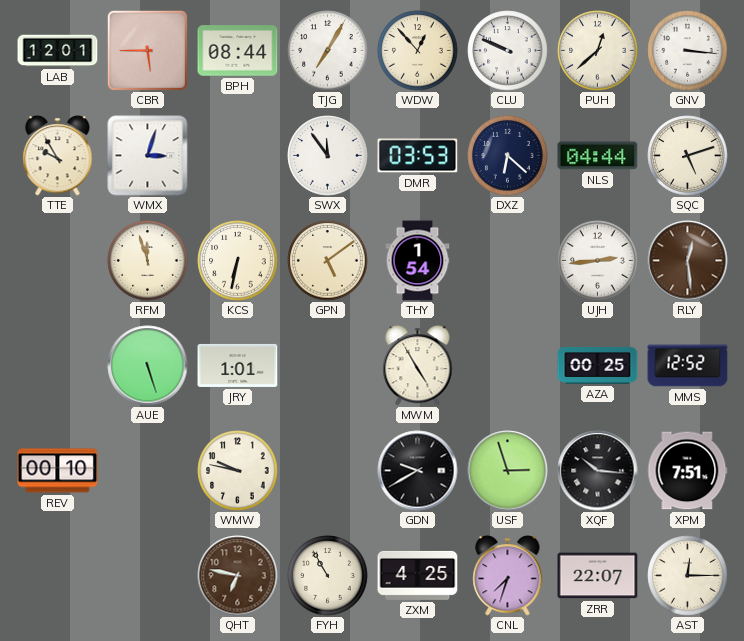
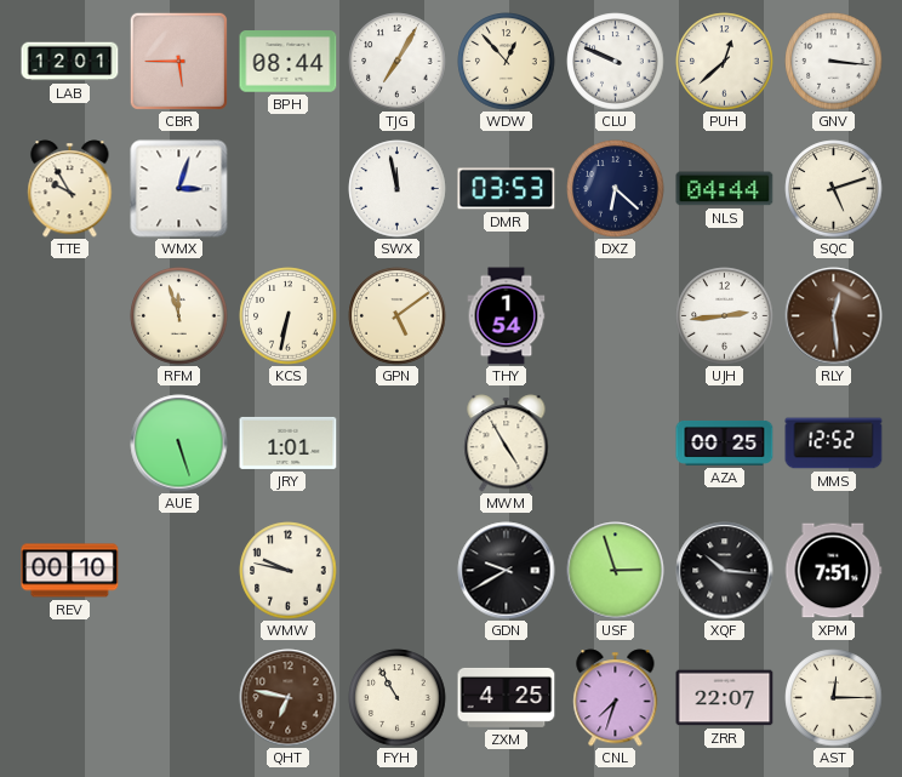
SWX: 11:54 -> 11:58
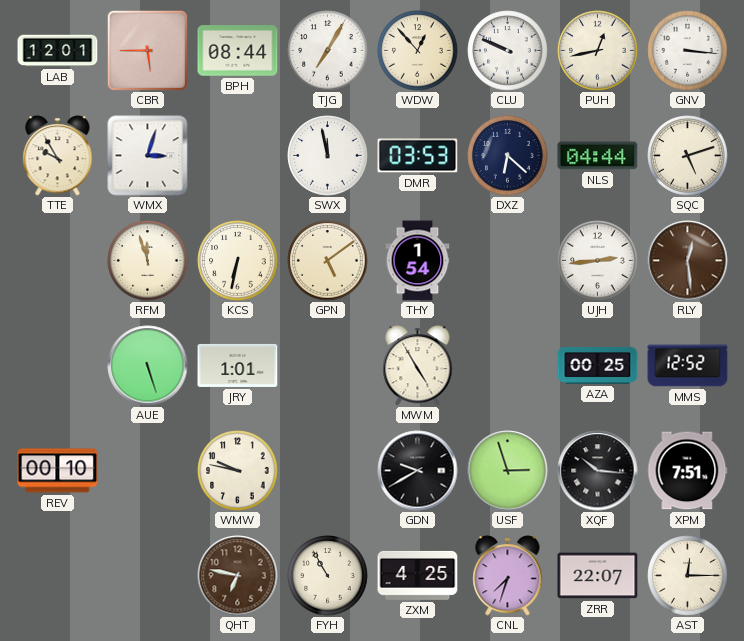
PUH: 12:38 -> 12:43
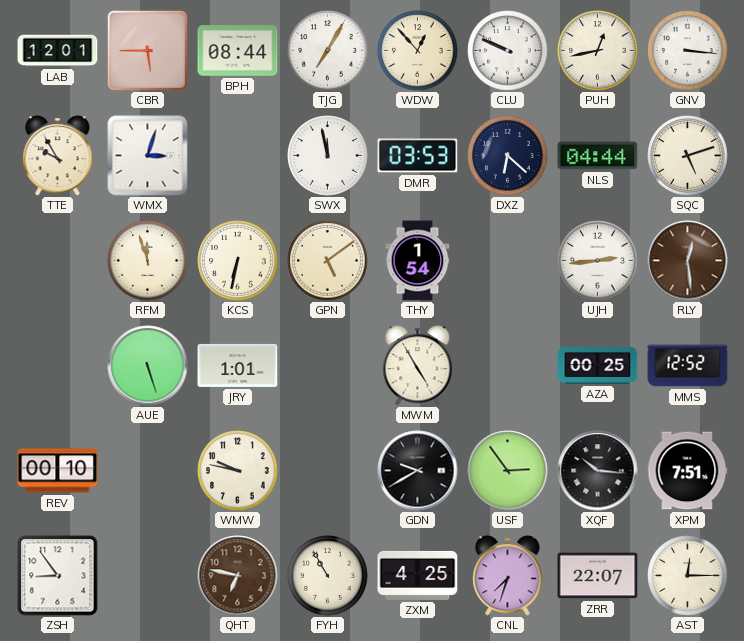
USF: 2:57 -> 2:54
ZSH: none -> 8:54
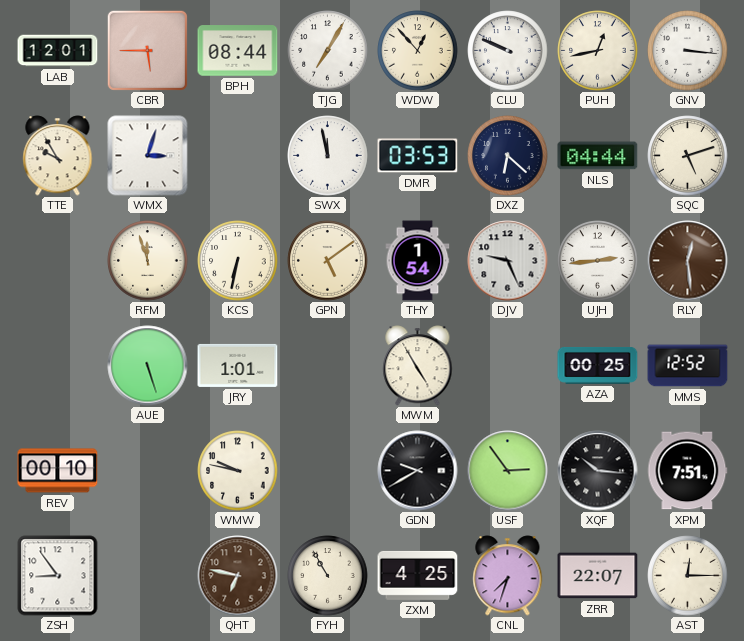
DJV: none -> 9:26
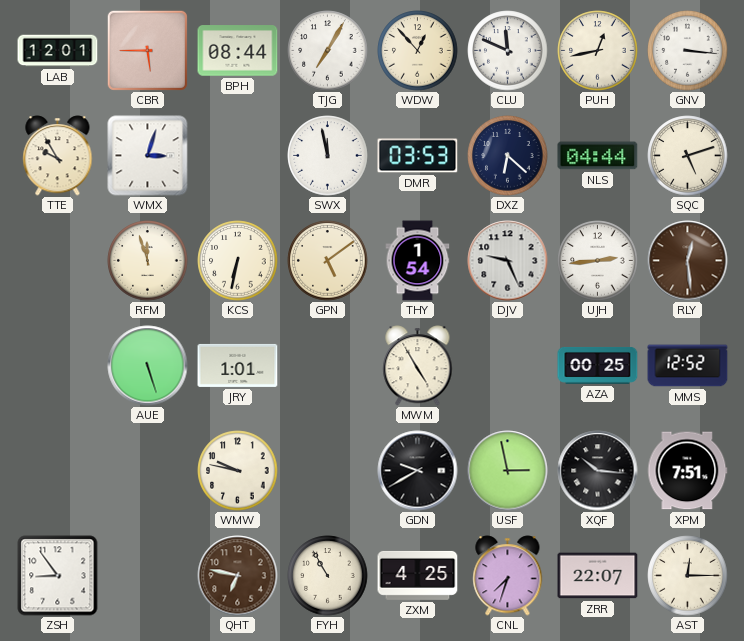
CLU: 9:49 -> 11:49
REV: 00:10 -> none
USF: 2:54 -> 2:58
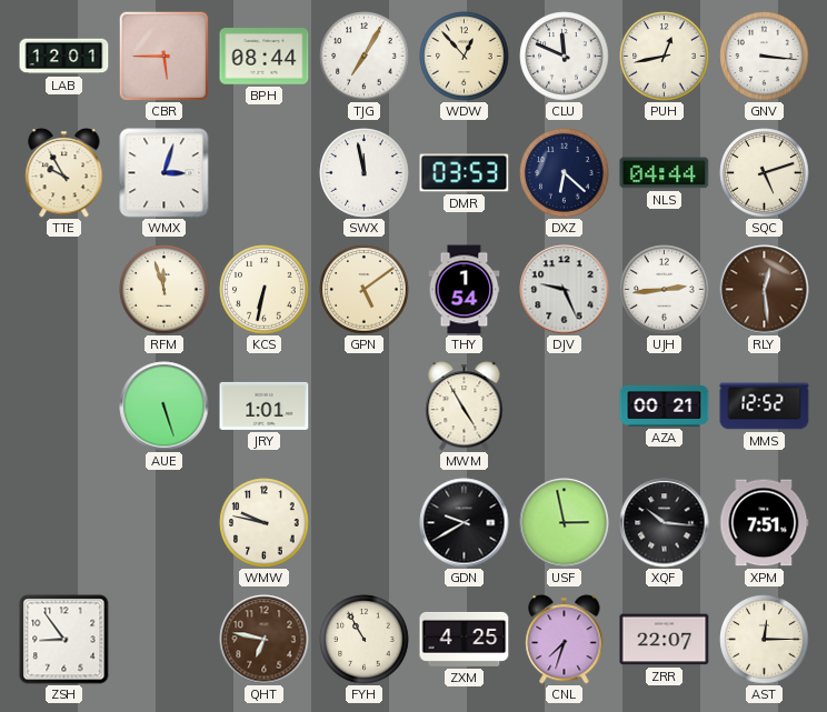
AZA: 00:25 -> 00:21
